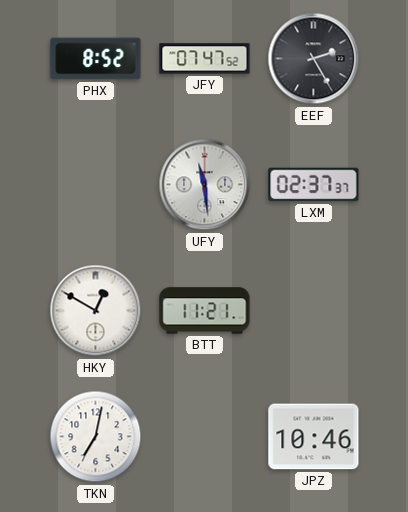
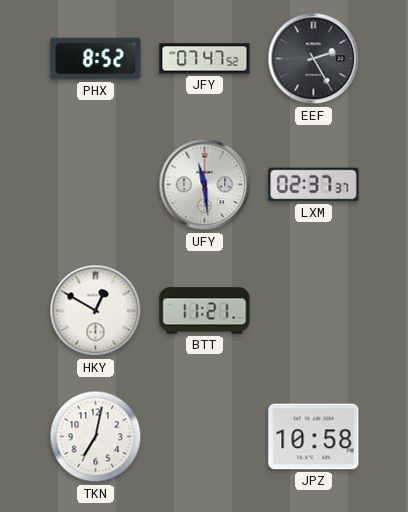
JPZ: 10:46 -> 10:58
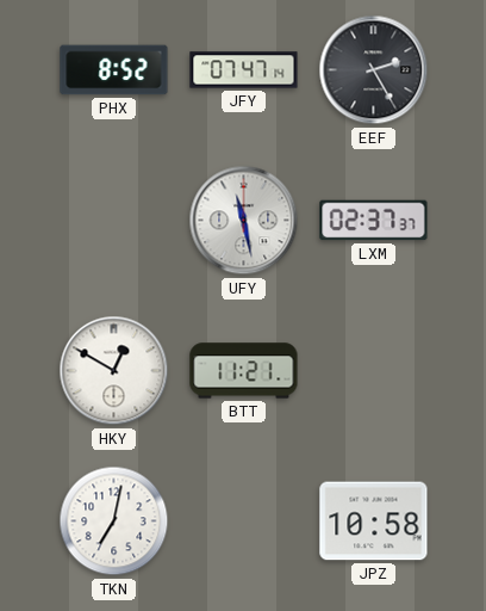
JFY: 07:47:52 -> 07:47:14
UFY: 11:29 -> 11:28
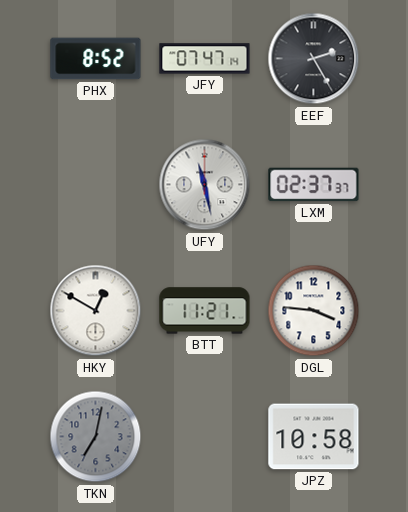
DGL: none -> 3:46
TKN dial: white -> grey
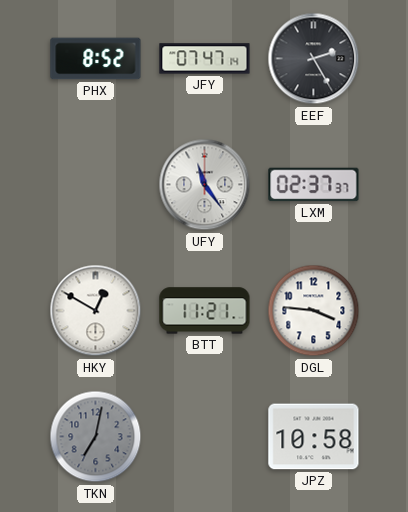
UFY: 11:28 -> 11:24
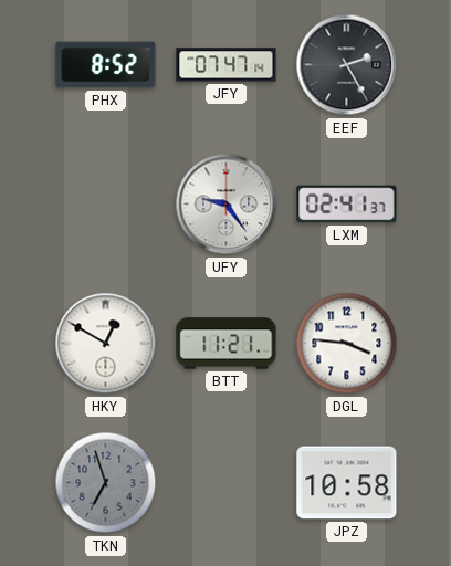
UFY: 11:24 -> 9:24
LXM: 02:37 -> 02:41
TKN: 7:02 -> 6:57
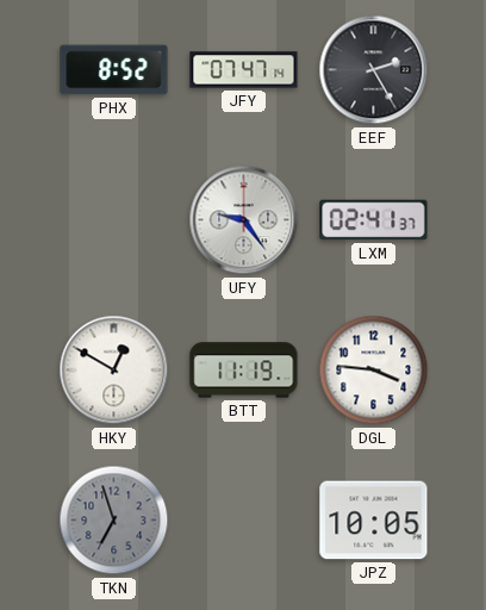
BTT: 11:21 -> 11:19
JPZ: 10:58 -> 10:05
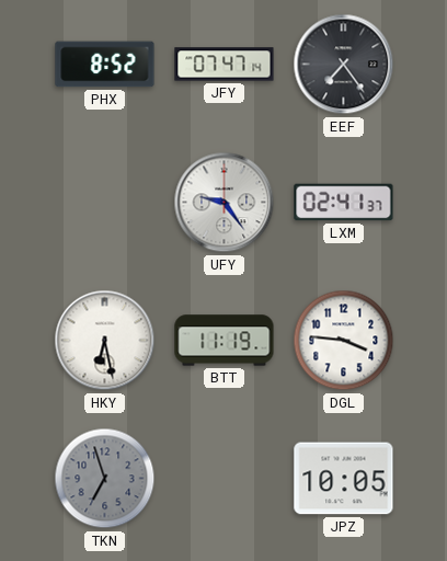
EEF: 2:25 -> 7:24
HKY: 12:50 -> 6:28
